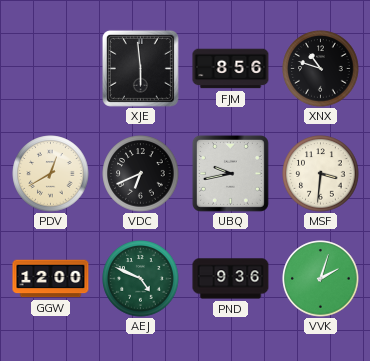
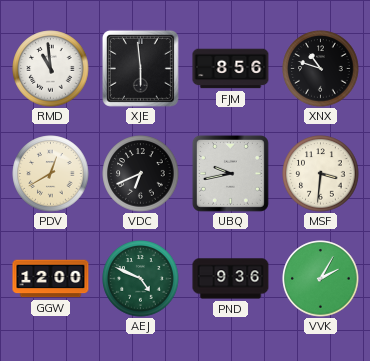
RMD: none -> 10:59
VVK: 2:03 -> 2:05
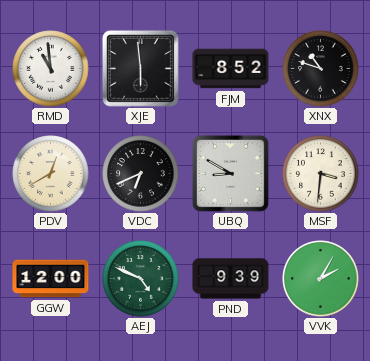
FJM: 8:56 -> 8:52
UBQ: 9:43 -> 8:50
PND: 9:36 -> 9:39
